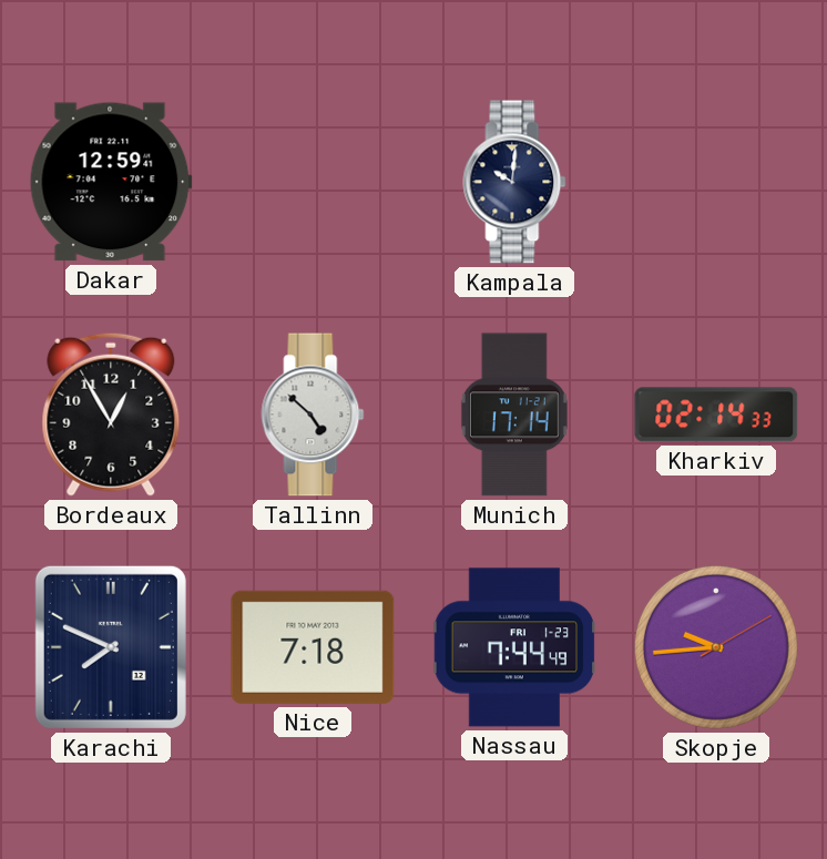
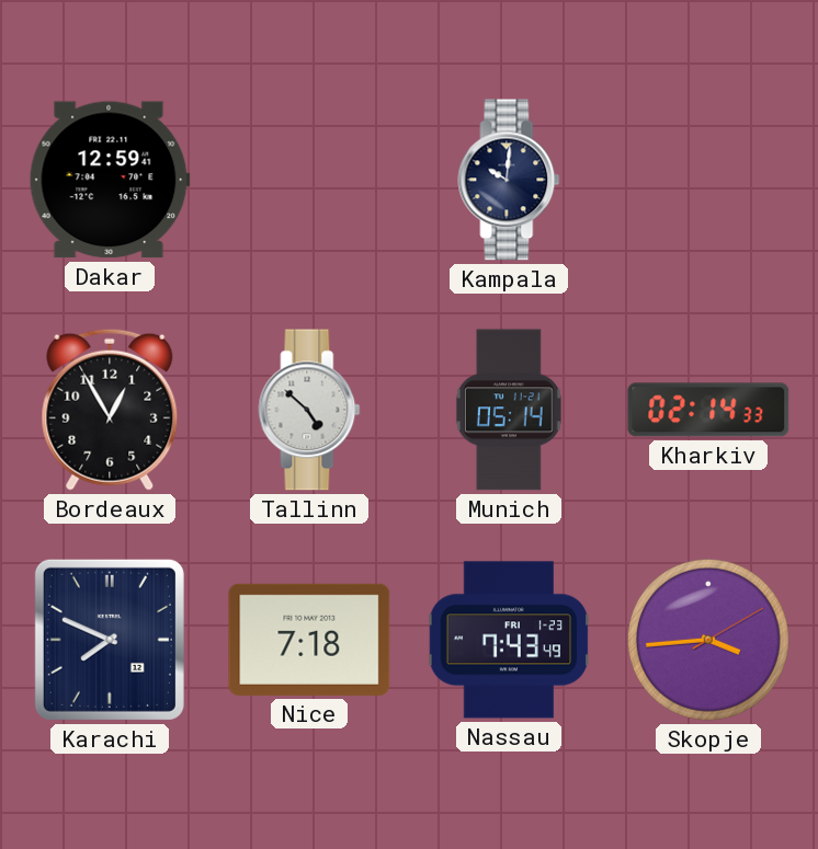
Munich: 17:14 -> 05:14
Nassau: 7:44 -> 7:43
Skopje: 9:44 -> 3:44
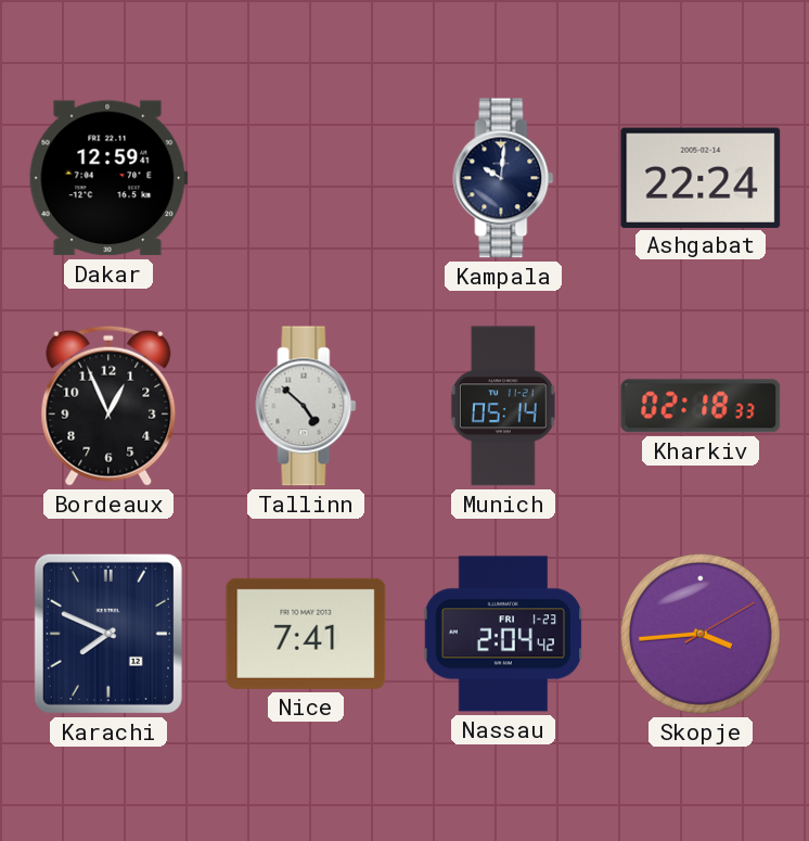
Ashgabat: none -> 22:24
Bordeaux: 12:55 -> 12:56
Kharkiv: 02:14 -> 02:18
Nice: 7:18 -> 7:41
Nassau: 7:43 -> 2:04
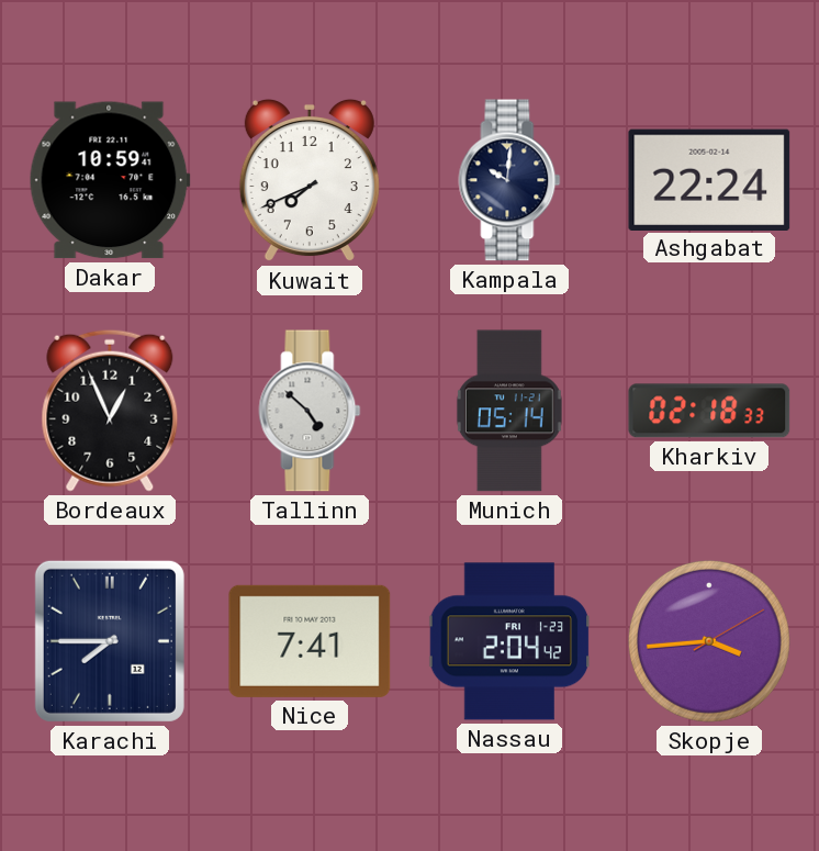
Dakar: 12:59 -> 10:59
Kuwait: none -> 7:41
Karachi: 7:49 -> 7:45
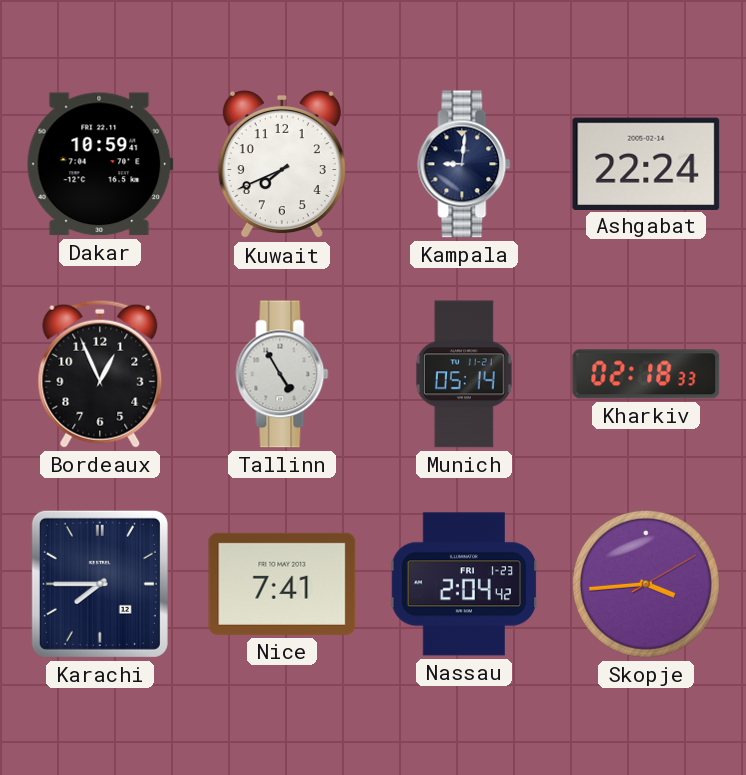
Kampala: 10:01 -> 9:01
Tallinn: 4:52 -> 4:55
